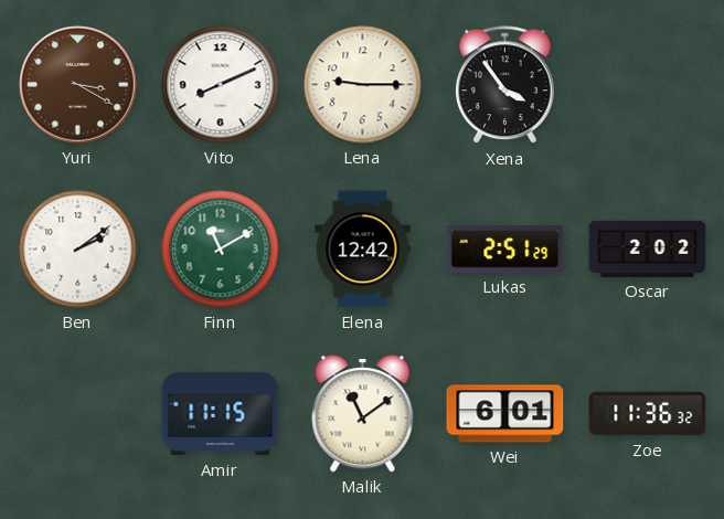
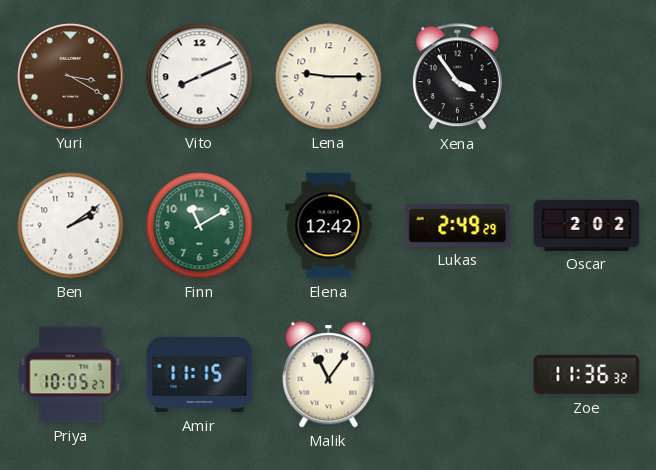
Lukas: 2:51 -> 2:49
Priya: none -> 10:05
Malik: 11:09 -> 11:06
Wei: 6:01 -> none
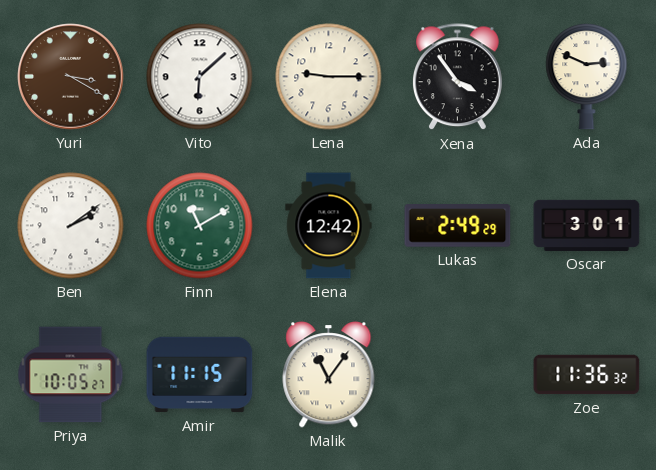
Vito: 8:11 -> 6:08
Ada: none -> 2:49
Oscar: 2:02 -> 3:01
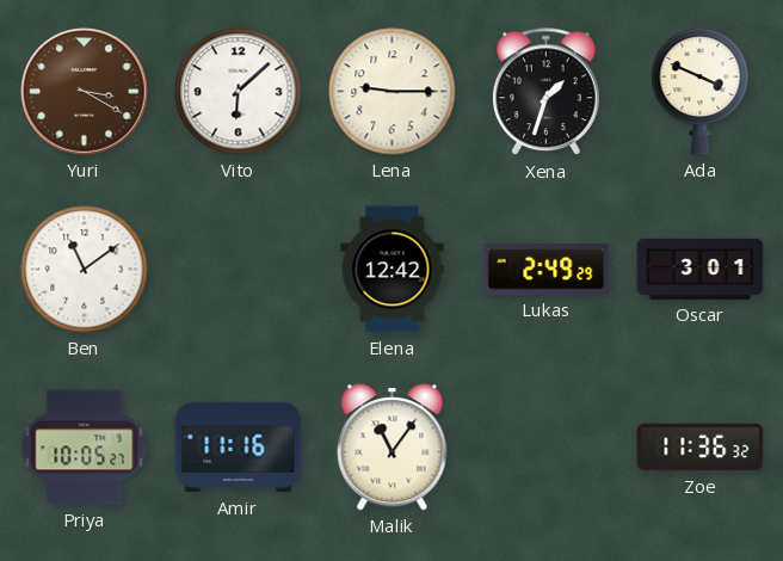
Xena: 3:54 -> 1:33
Ada: 2:49 -> 3:49
Ben: 2:09 -> 11:09
Finn: 11:10 -> none
Amir: 11:15 -> 11:16
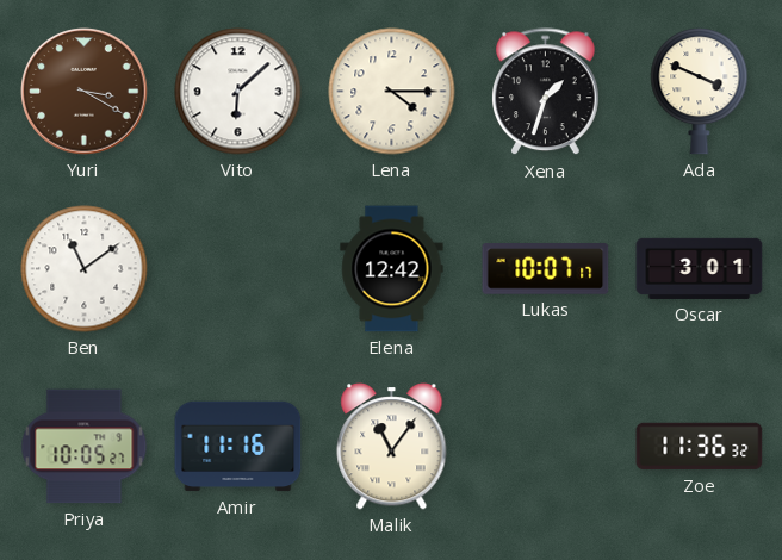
Lena: 9:15 -> 4:15
Lukas: 2:49 -> 10:07
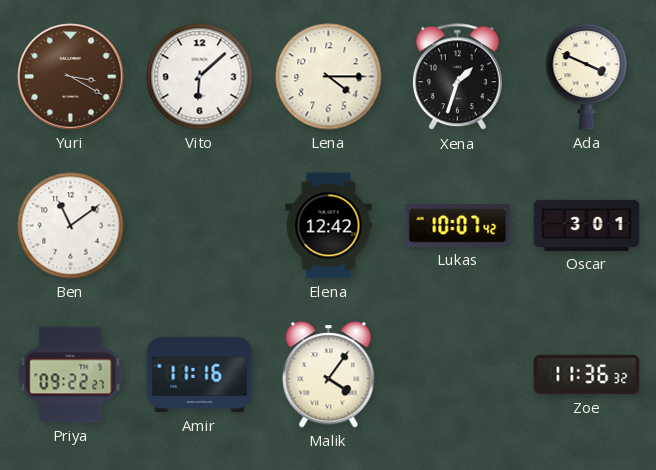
Lukas: 10:07:17 -> 10:07:42
Priya: 10:05 -> 09:22
Malik: 11:06 -> 4:06
